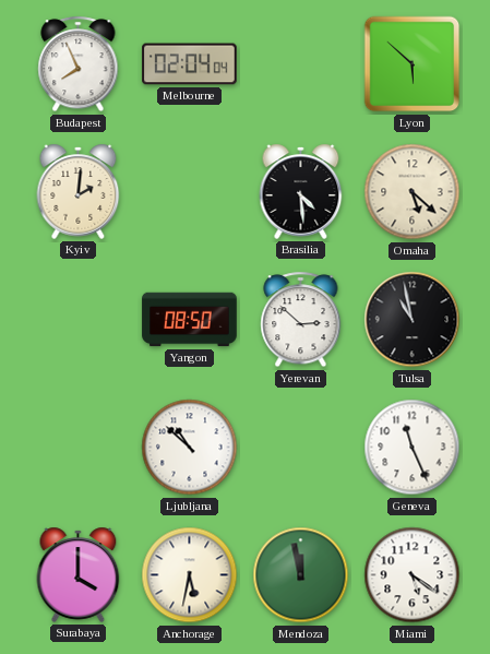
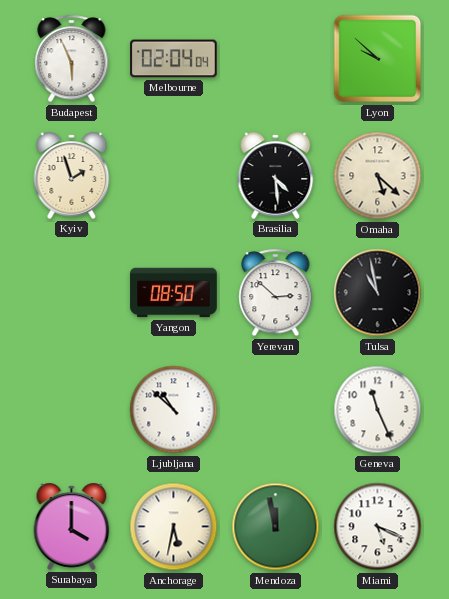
Budapest: 7:56 -> 5:56
Lyon: 5:52 -> 9:52
Kyiv: 2:01 -> 1:57
Miami: 5:21 -> 5:19
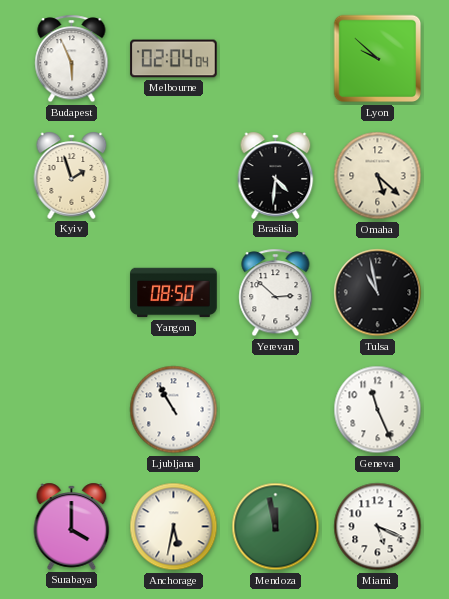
Brasilia: 4:29 -> 4:31
Ljubljana: 10:52 -> 10:55
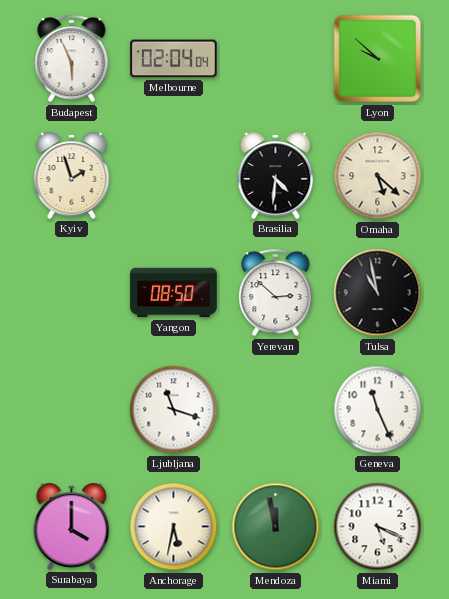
Ljubljana: 10:55 -> 11:18
